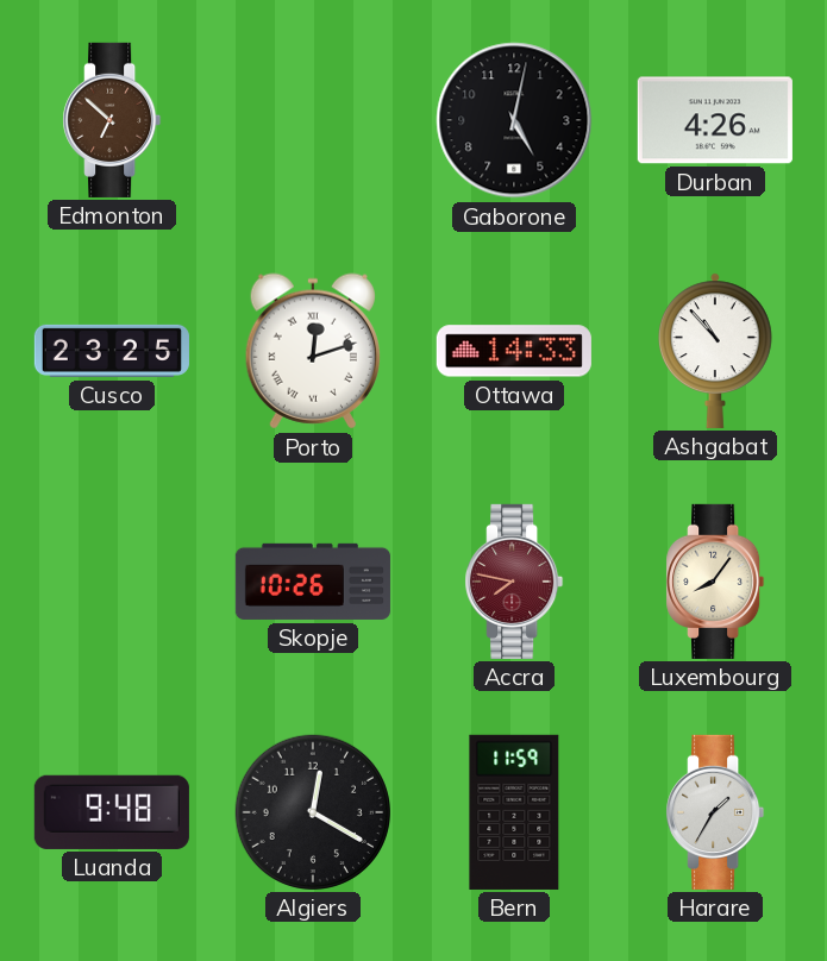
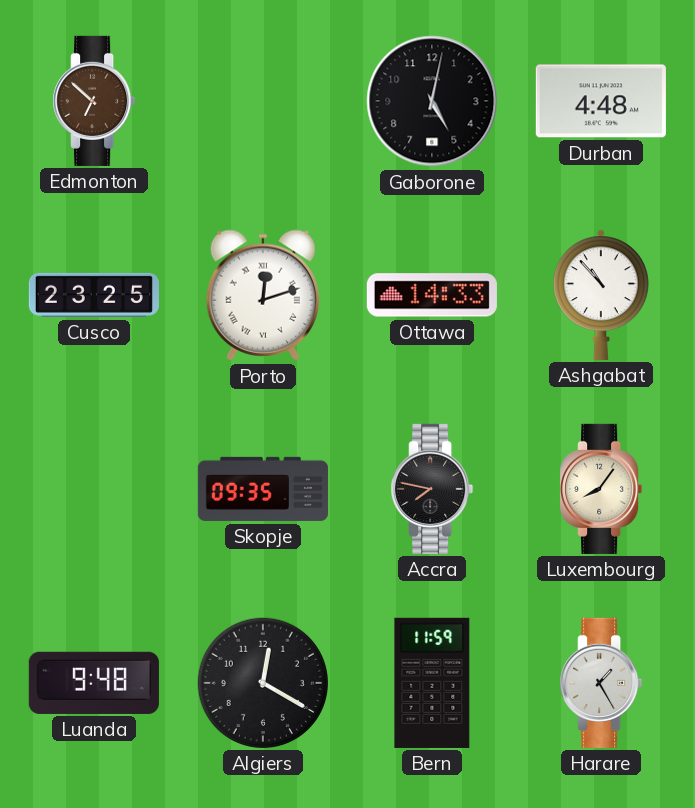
Durban: 4:26 -> 4:48
Skopje: 10:26 -> 09:35
Accra dial: burgundy -> black
Harare: 1:35 -> 1:25
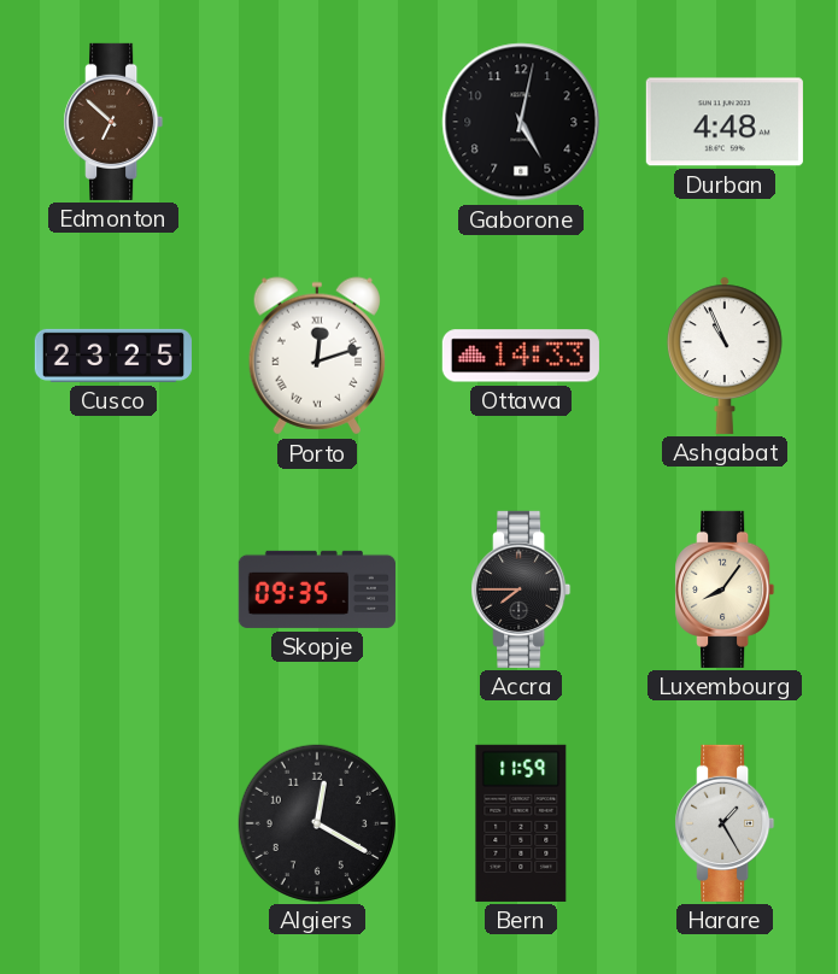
Ashgabat: 10:53 -> 10:56
Accra: 7:47 -> 7:45
Luanda: 9:48 -> none
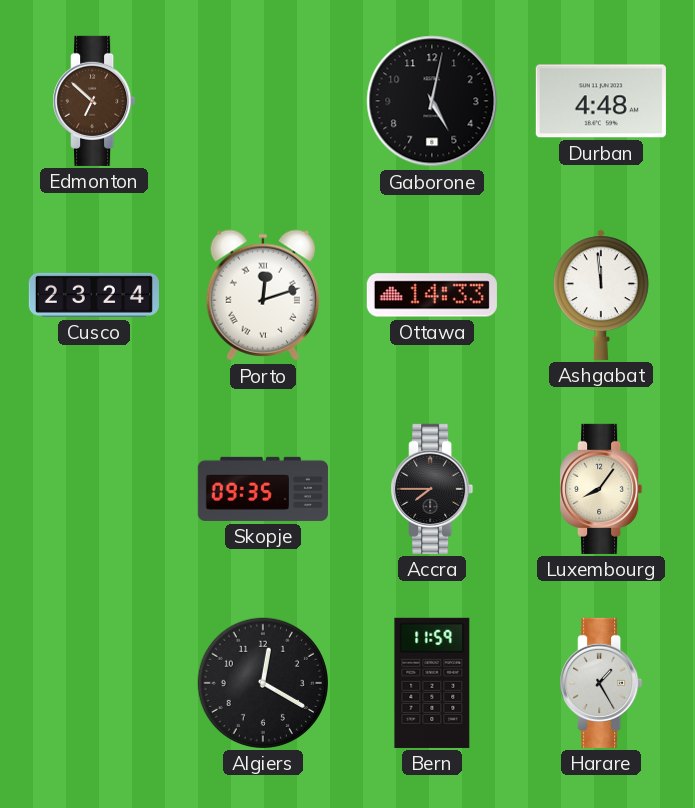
Cusco: 23:25 -> 23:24
Ashgabat: 10:56 -> 11:59
